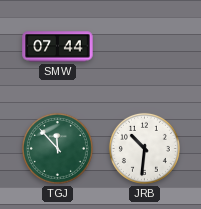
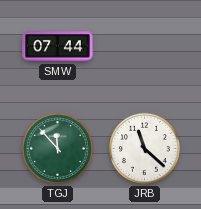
JRB: 10:31 -> 11:22
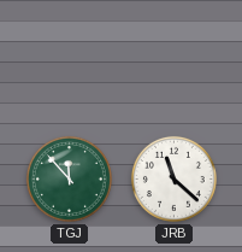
SMW: 07:44 -> none
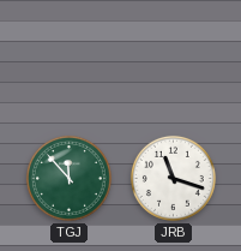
JRB: 11:22 -> 11:18
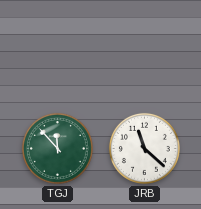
JRB: 11:18 -> 11:22
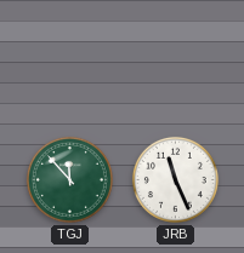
JRB: 11:22 -> 11:26
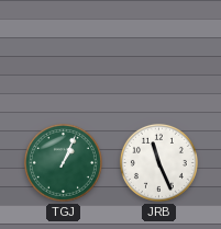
TGJ: 11:53 -> 1:04
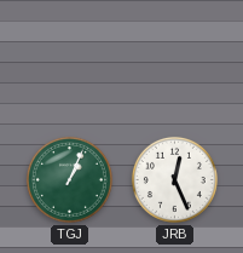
JRB: 11:26 -> 12:26
